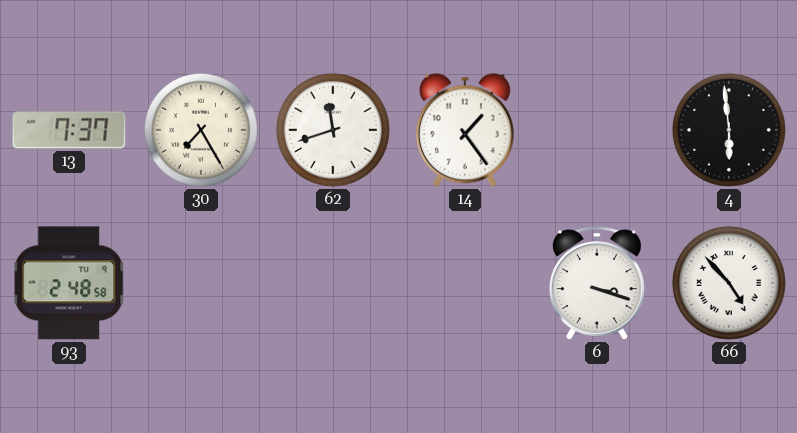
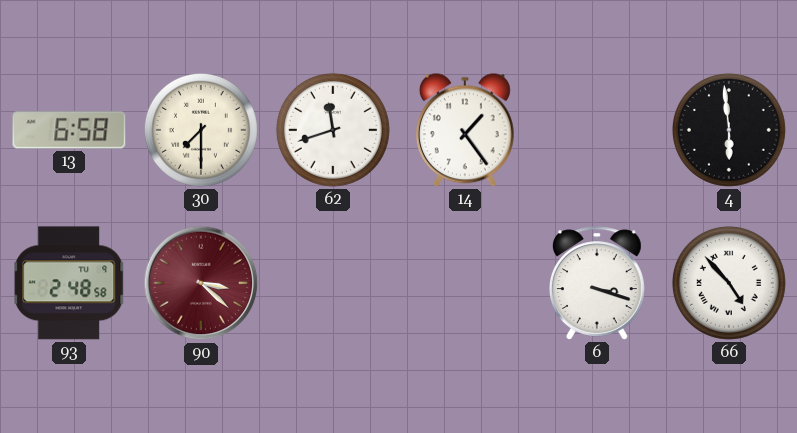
13: 7:37 -> 6:58
30: 7:25 -> 7:30
90: none -> 3:22
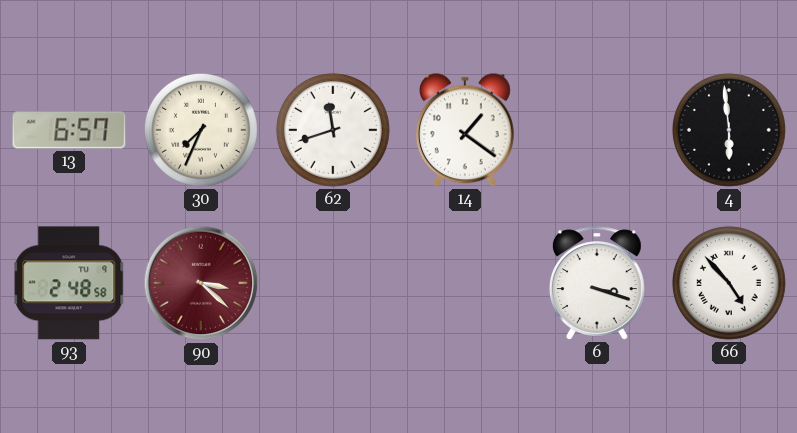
13: 6:58 -> 6:57
30: 7:30 -> 7:34
14: 1:24 -> 1:21
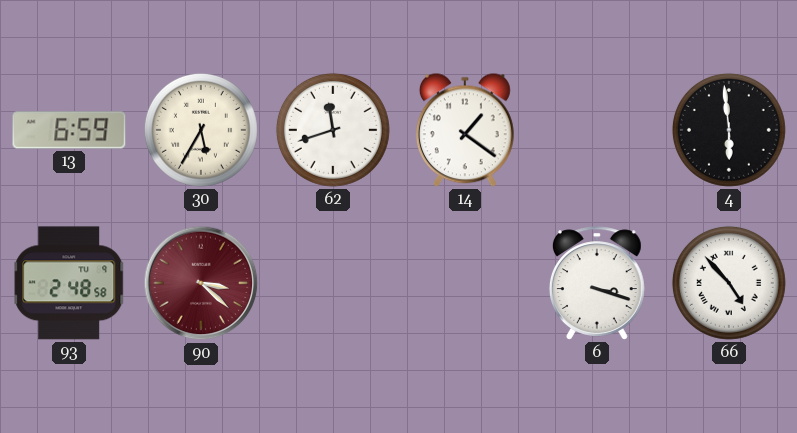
13: 6:57 -> 6:59
30: 7:34 -> 5:35
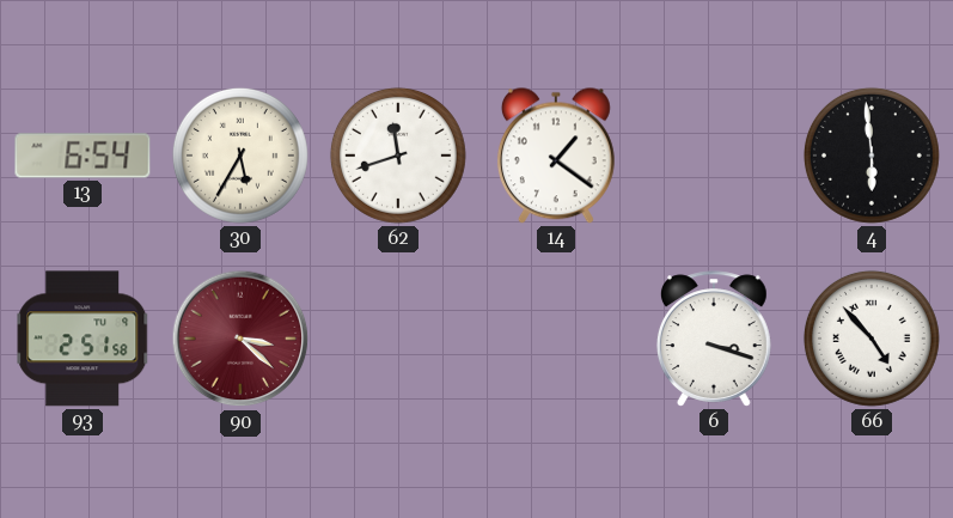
13: 6:59 -> 6:54
93: 2:48 -> 2:51
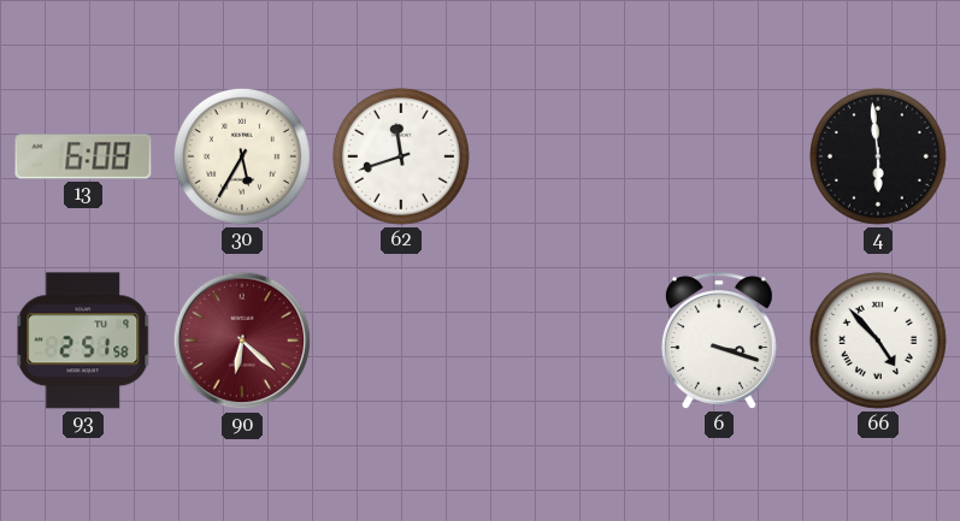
13: 6:54 -> 6:08
14: 1:21 -> none
90: 3:22 -> 6:22
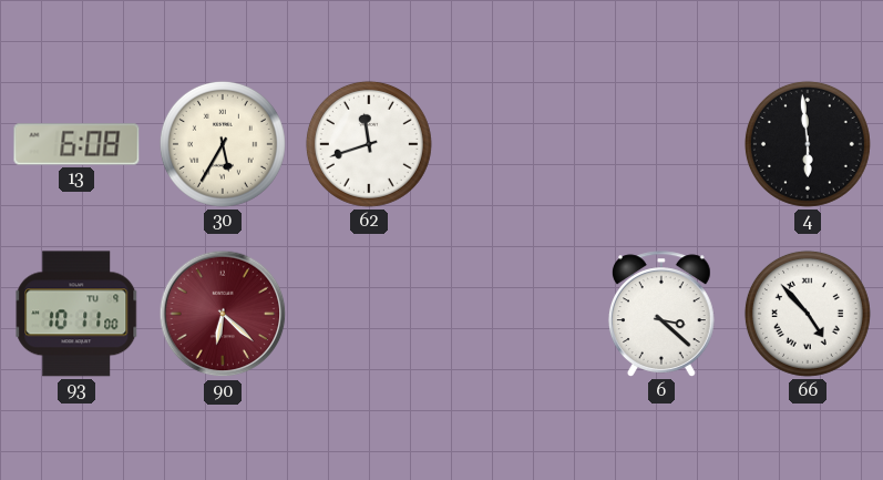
93: 2:51 -> 10:11
6: 3:18 -> 3:22
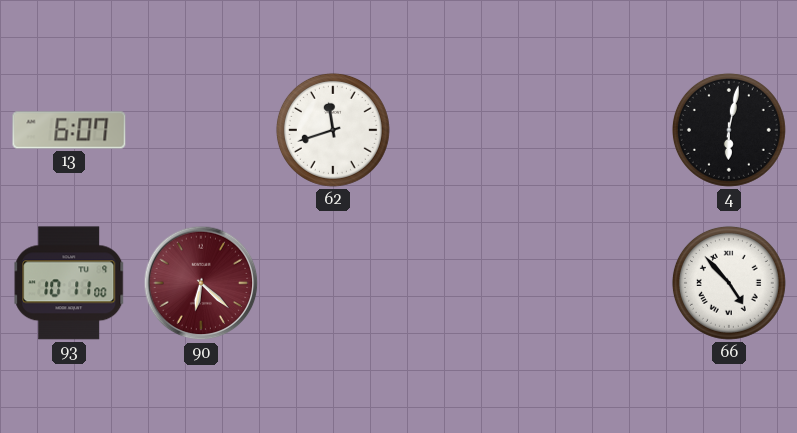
13: 6:08 -> 6:07
30: 5:35 -> none
4: 5:59 -> 6:02
6: 3:22 -> none
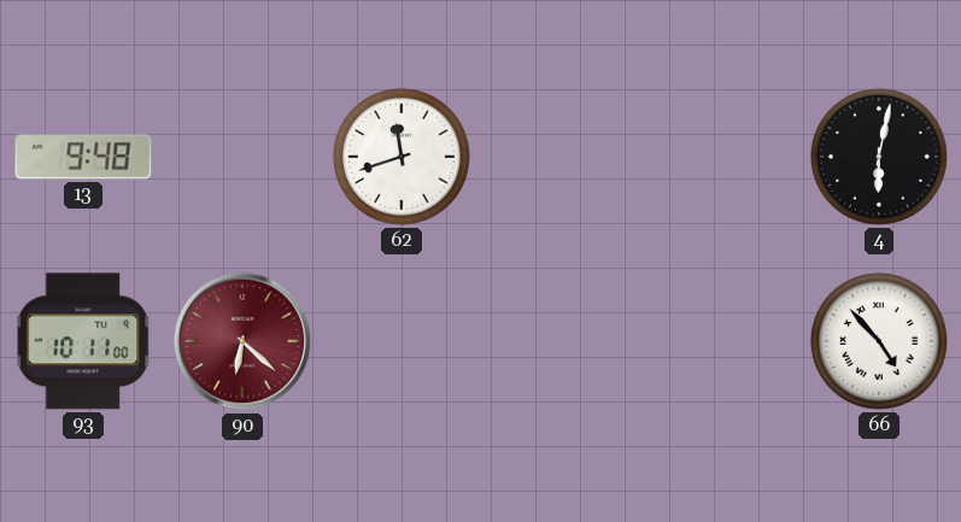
13: 6:07 -> 9:48
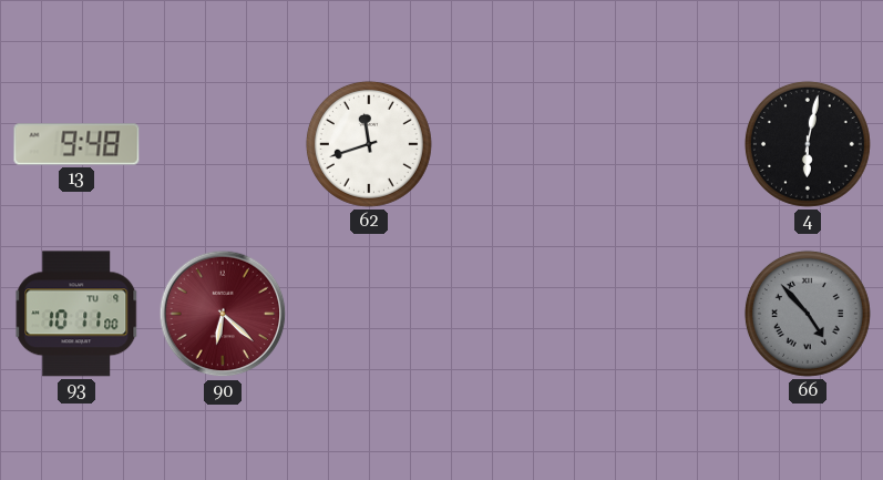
66 dial: white -> grey
